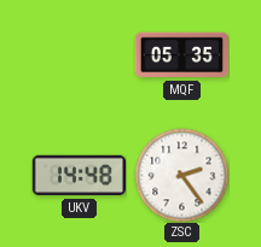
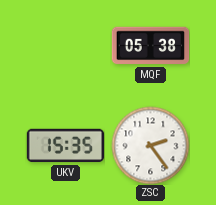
MQF: 05:35 -> 05:38
UKV: 14:48 -> 15:35
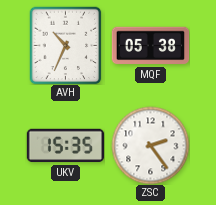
AVH: none -> 10:34
